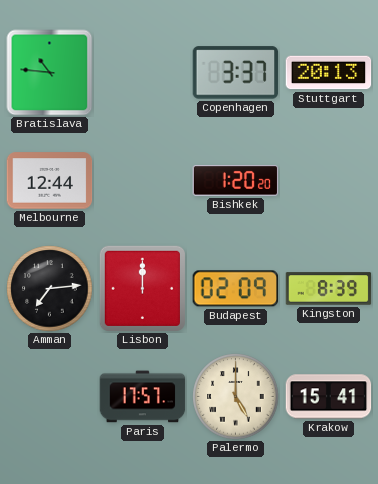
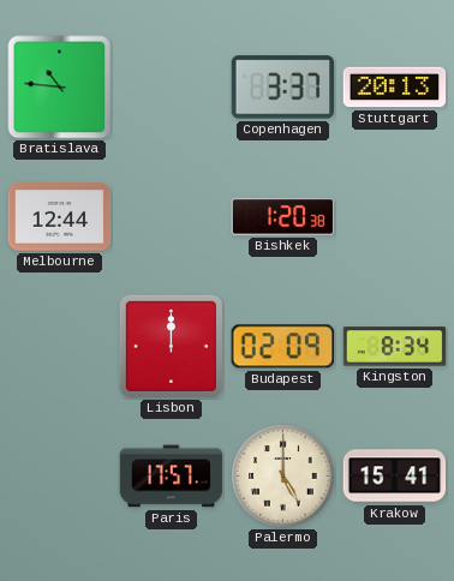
Bishkek: 1:20:20 -> 1:20:38
Amman: 7:14 -> none
Kingston: 8:39 -> 8:34
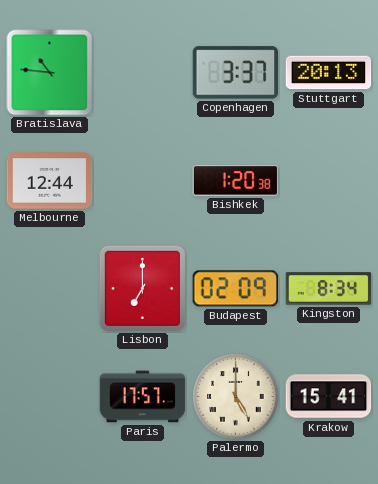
Lisbon: 12:00 -> 7:00
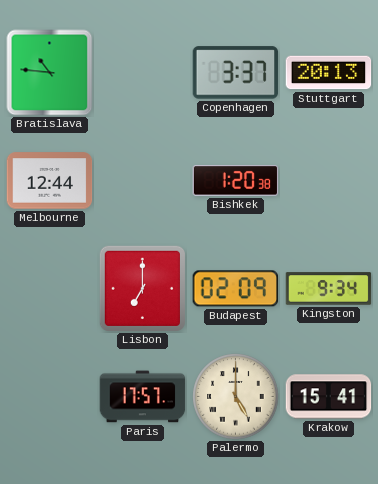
Kingston: 8:34 -> 9:34
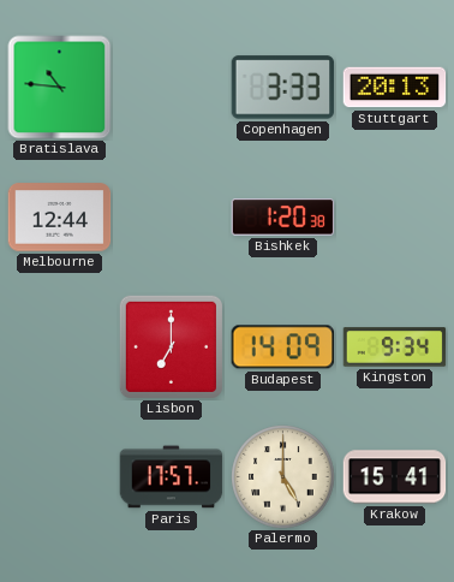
Copenhagen: 3:37 -> 3:33
Budapest: 02:09 -> 14:09
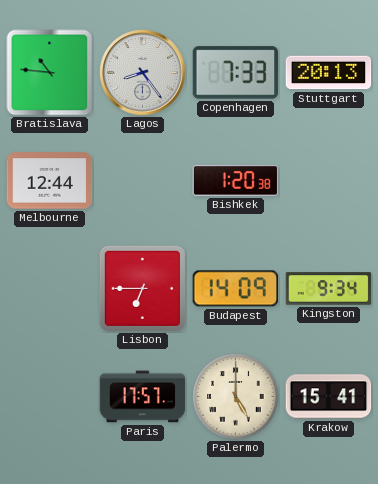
Lagos: none -> 8:24
Copenhagen: 3:33 -> 7:33
Lisbon: 7:00 -> 6:45
